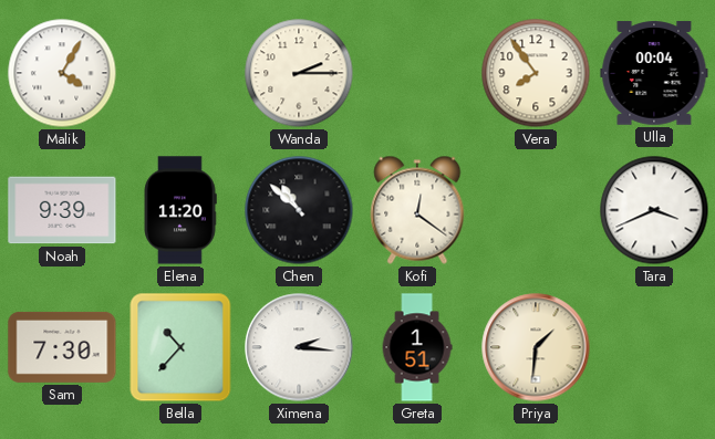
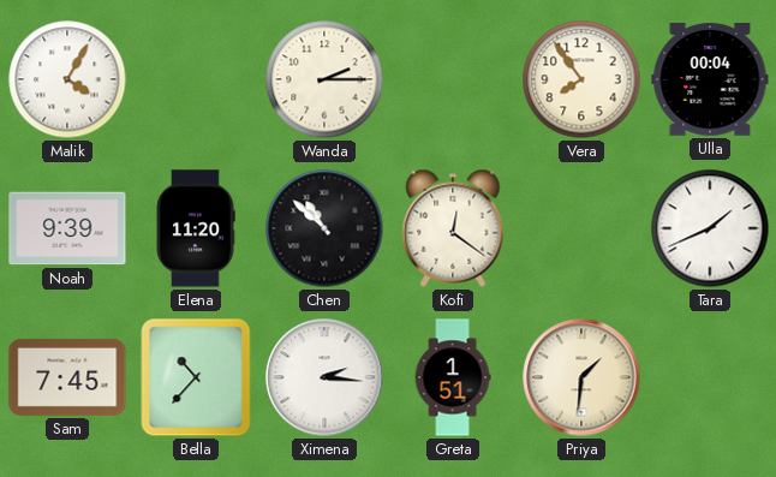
Tara: 3:41 -> 1:41
Sam: 7:30 -> 7:45
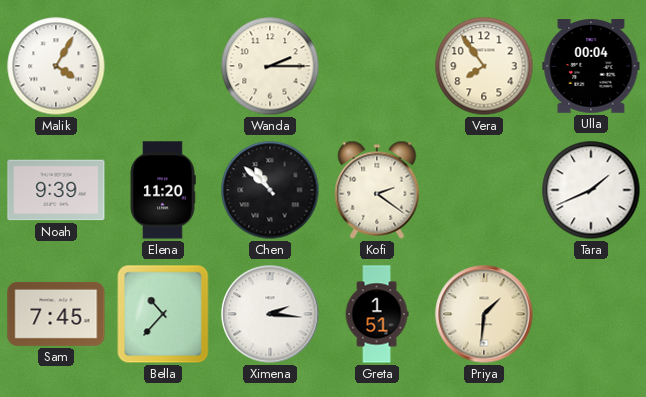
Kofi: 12:21 -> 2:21
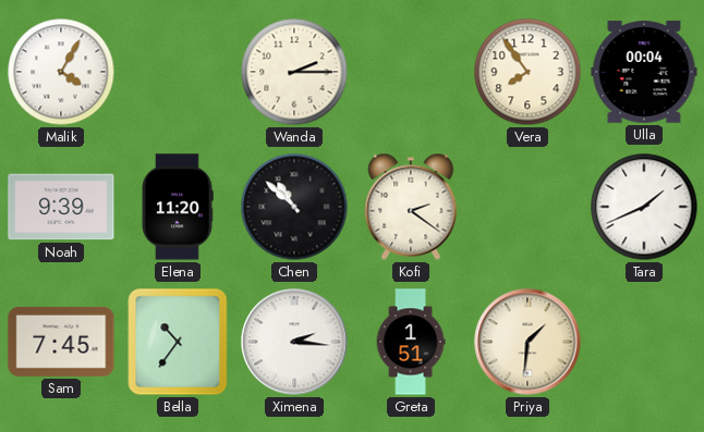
Bella: 10:37 -> 10:36
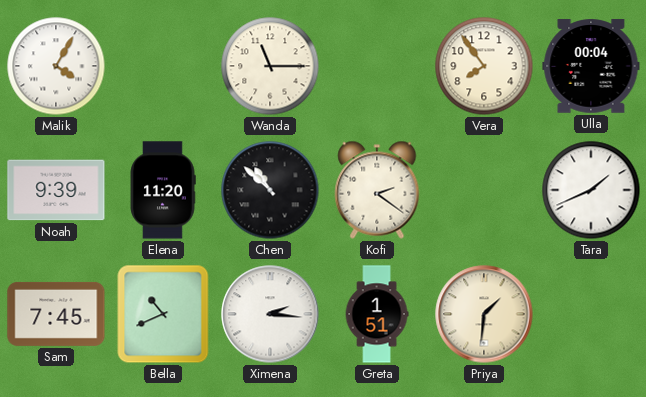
Wanda: 2:15 -> 11:15
Bella: 10:36 -> 10:41
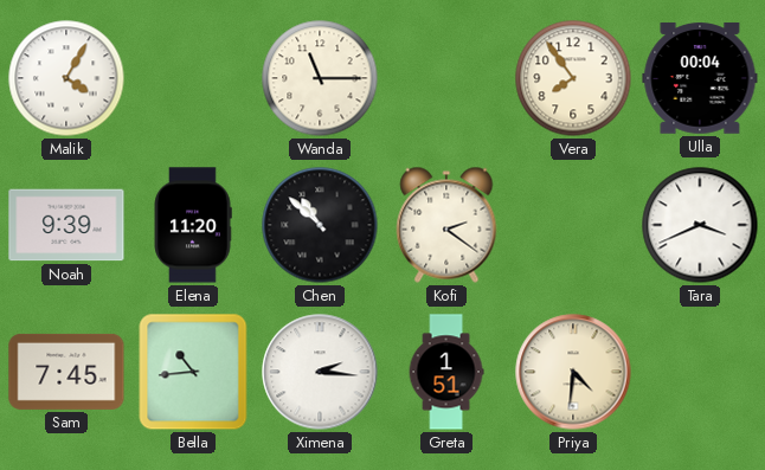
Tara: 1:41 -> 3:41
Bella: 10:41 -> 10:44
Priya: 1:31 -> 4:31
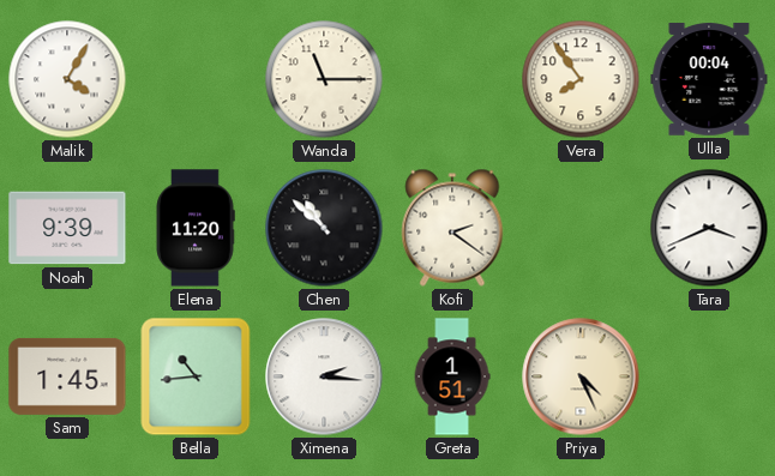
Sam: 7:45 -> 1:45
Priya: 4:31 -> 4:26
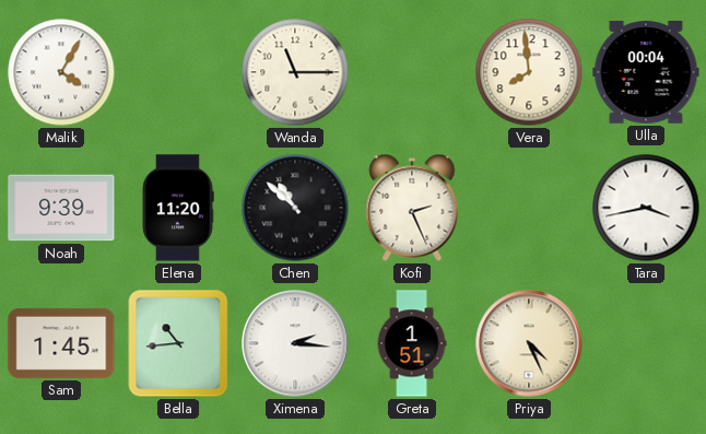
Vera: 7:54 -> 7:59
Kofi: 2:21 -> 2:26
Tara: 3:41 -> 3:43
